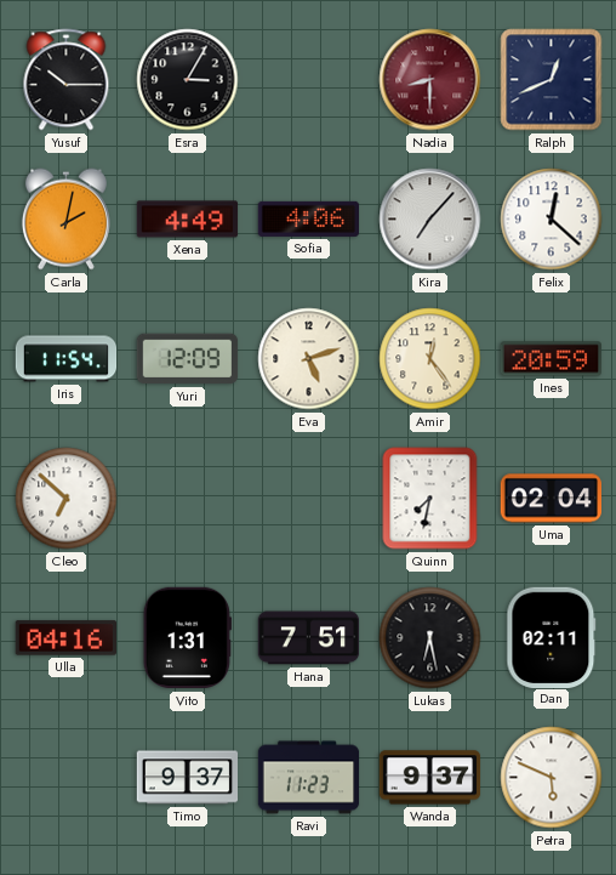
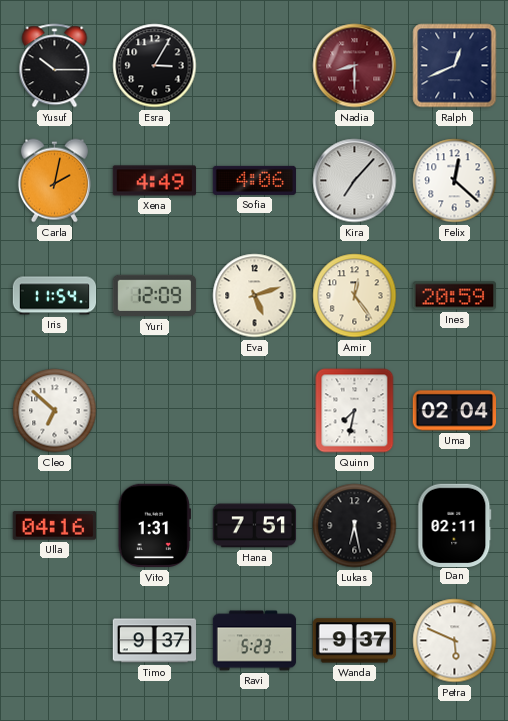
Ravi: 11:23 -> 5:23
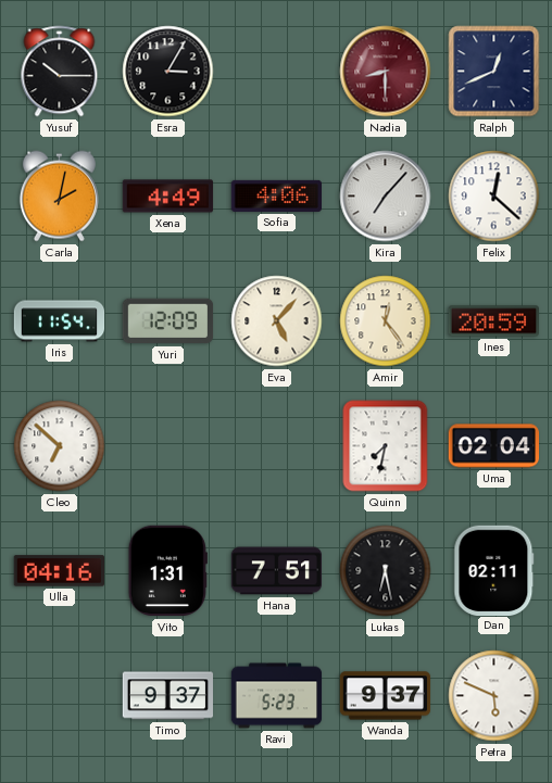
Eva: 5:12 -> 5:07
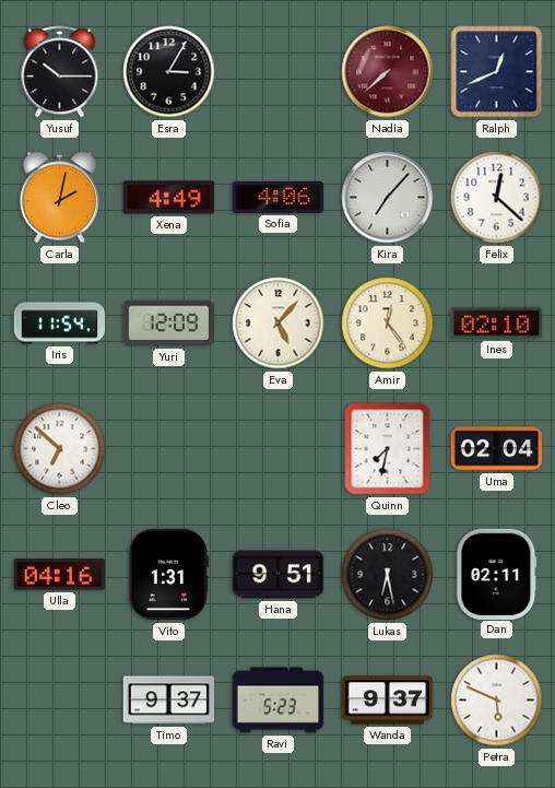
Nadia: 8:30 -> 7:38
Ines: 20:59 -> 02:10
Hana: 7:51 -> 9:51
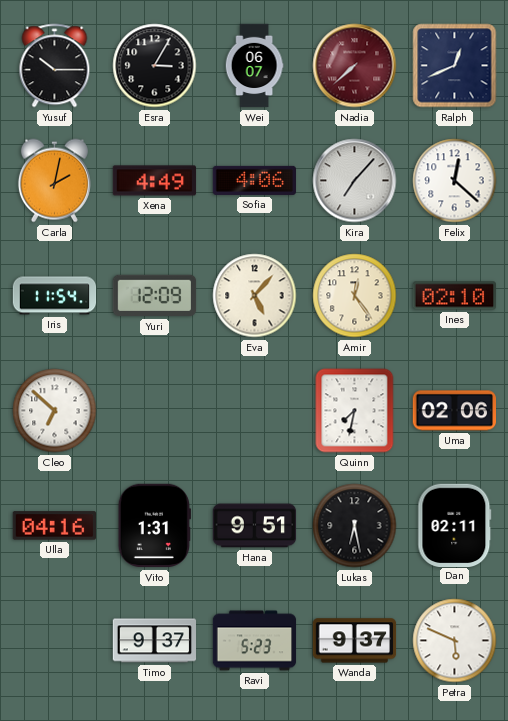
Wei: none -> 06:07
Uma: 02:04 -> 02:06
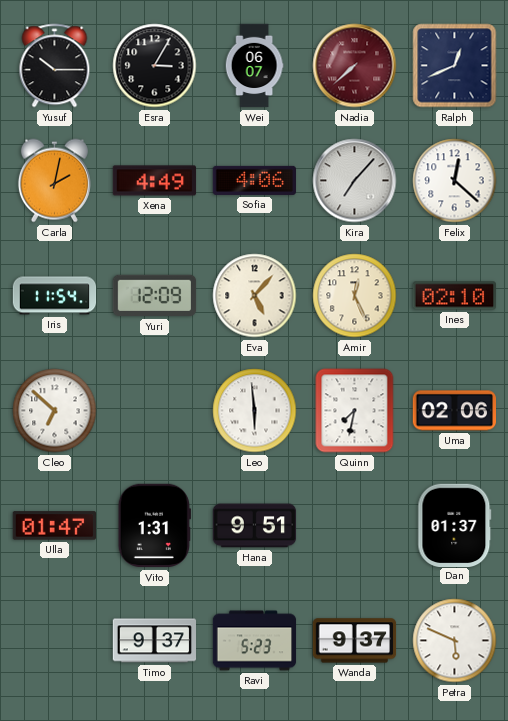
Amir: 12:24 -> 12:26
Leo: none -> 5:59
Ulla: 04:16 -> 01:47
Lukas: 6:28 -> none
Dan: 02:11 -> 01:37
